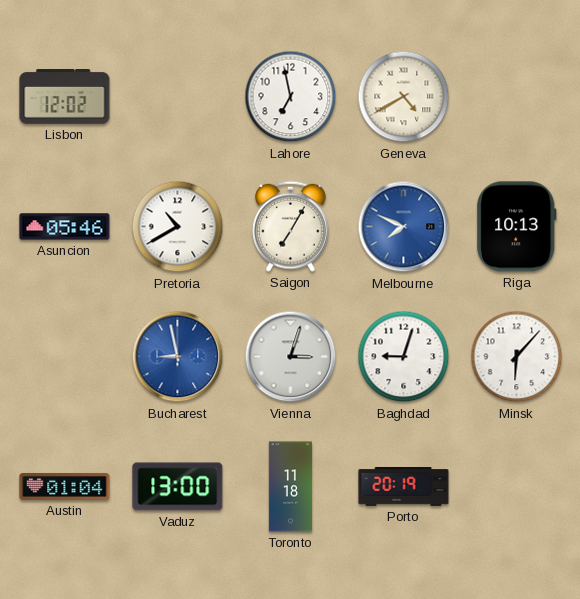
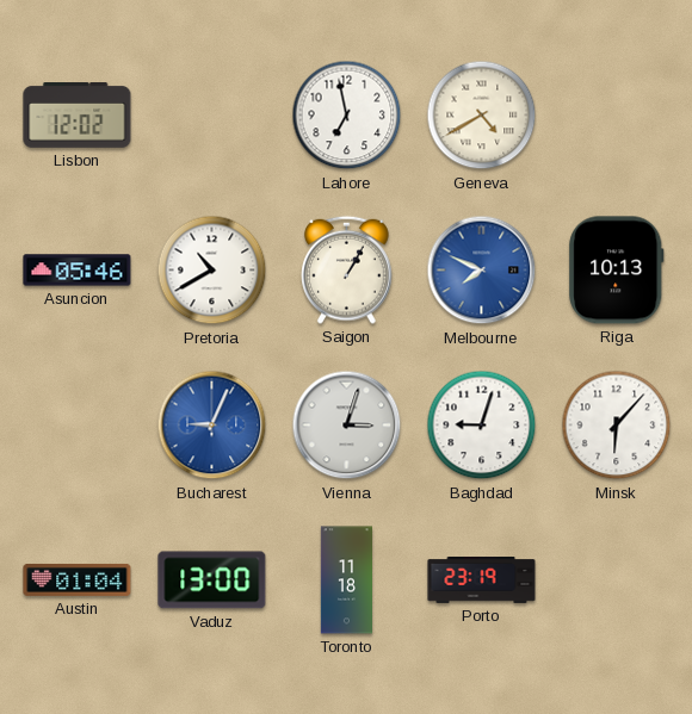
Saigon: 7:05 -> 1:05
Bucharest: 8:58 -> 9:04
Porto: 20:19 -> 23:19
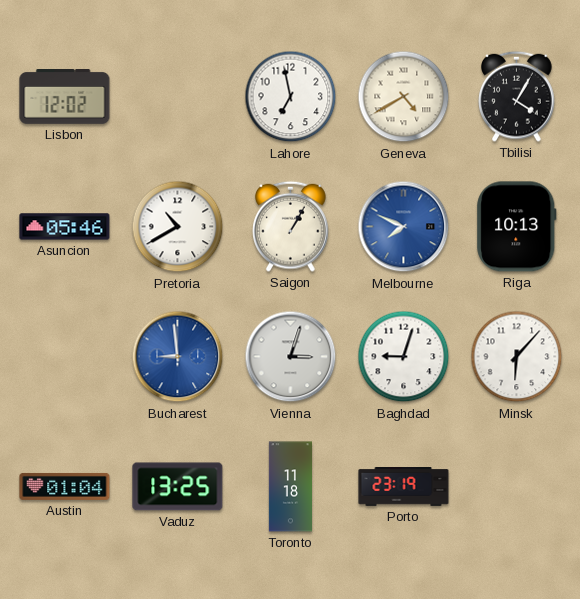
Tbilisi: none -> 4:05
Bucharest: 9:04 -> 8:59
Vaduz: 13:00 -> 13:25
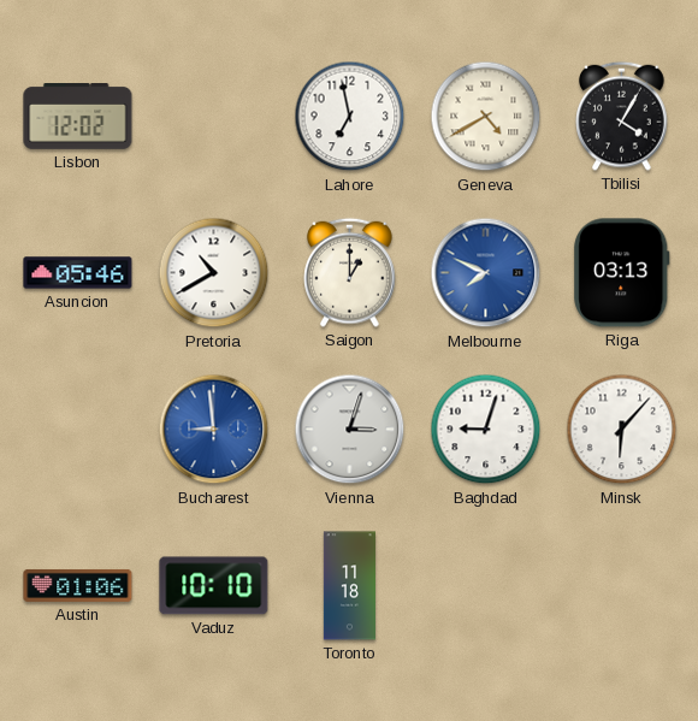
Saigon: 1:05 -> 1:00
Riga: 10:13 -> 03:13
Austin: 01:04 -> 01:06
Vaduz: 13:25 -> 10:10
Porto: 23:19 -> none
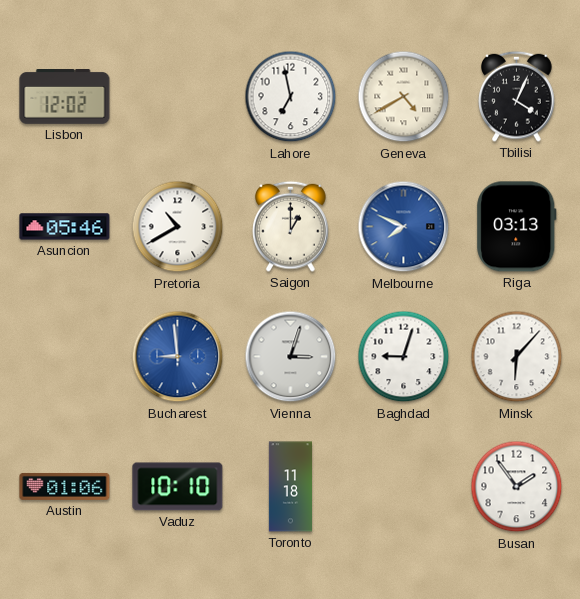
Tbilisi: 4:05 -> 4:04
Busan: none -> 1:54
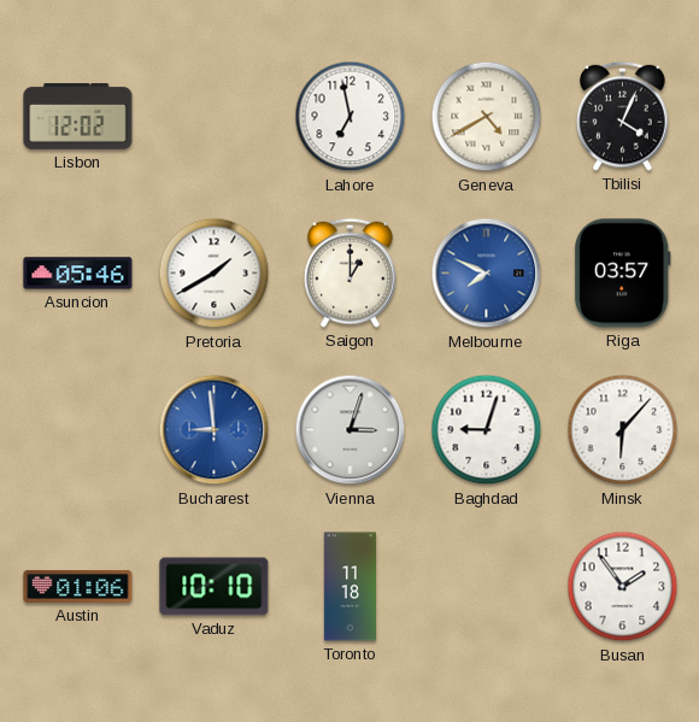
Pretoria: 10:40 -> 1:40
Riga: 03:13 -> 03:57
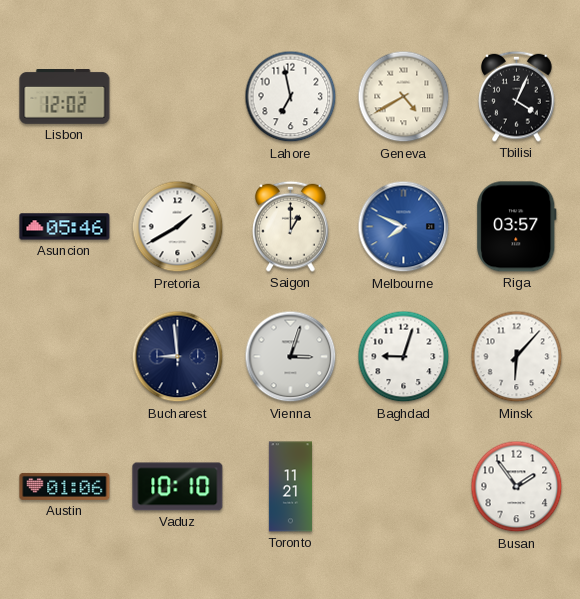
Bucharest dial: blue -> navy
Toronto: 11:18 -> 11:21
